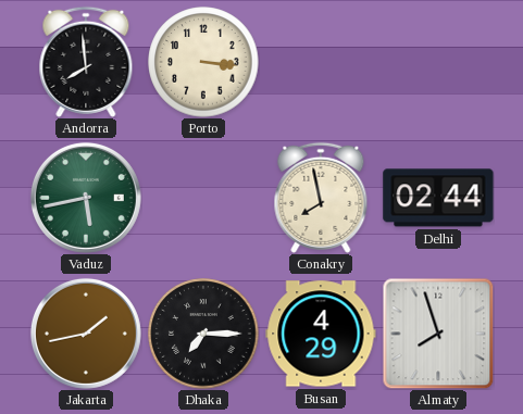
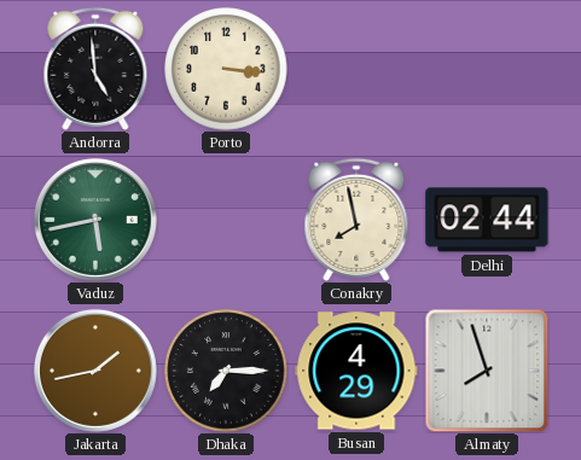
Andorra: 7:59 -> 4:59
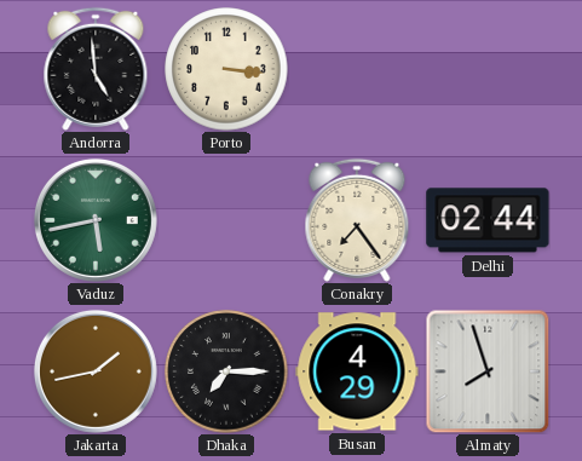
Conakry: 7:58 -> 7:24
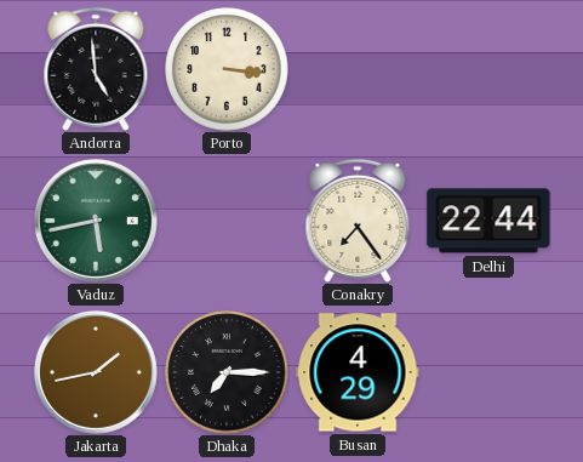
Delhi: 02:44 -> 22:44
Almaty: 7:57 -> none
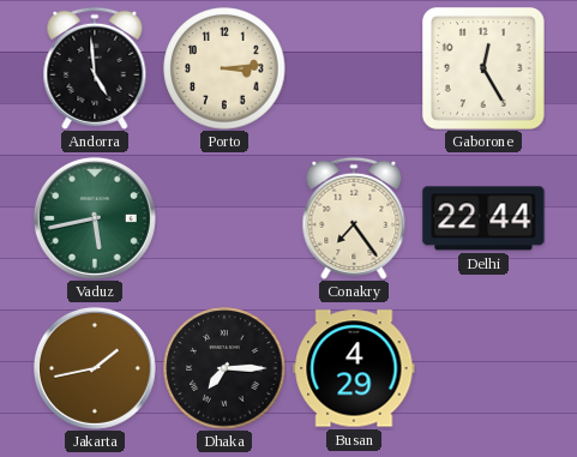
Porto: 3:16 -> 3:14
Gaborone: none -> 12:25
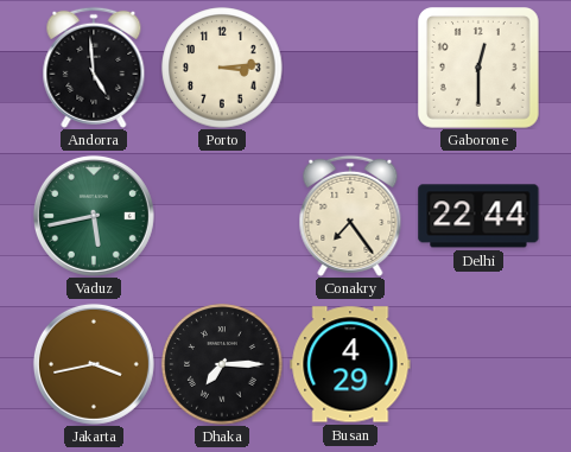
Gaborone: 12:25 -> 12:30
Jakarta: 1:43 -> 3:43
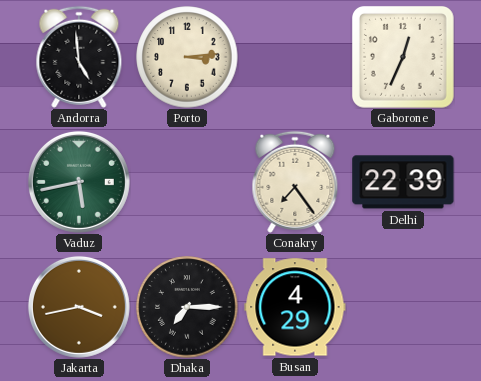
Gaborone: 12:30 -> 12:34
Delhi: 22:44 -> 22:39
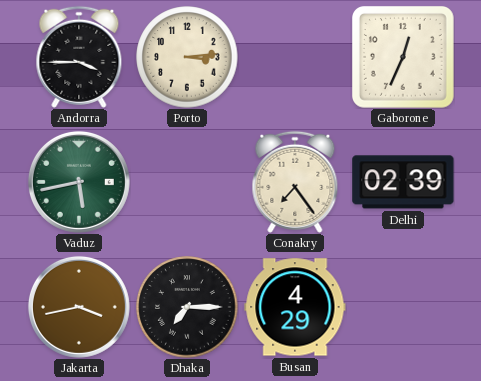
Andorra: 4:59 -> 3:45
Delhi: 22:39 -> 02:39
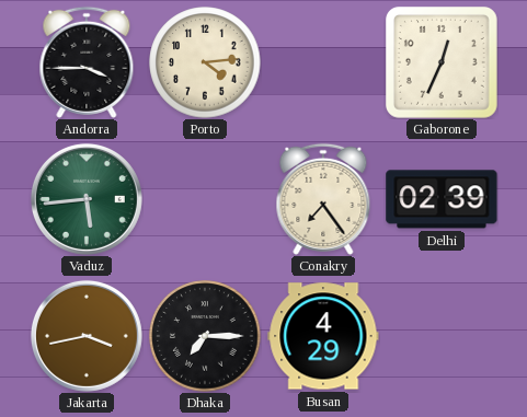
Porto: 3:14 -> 4:14
Vaduz: 5:43 -> 5:44
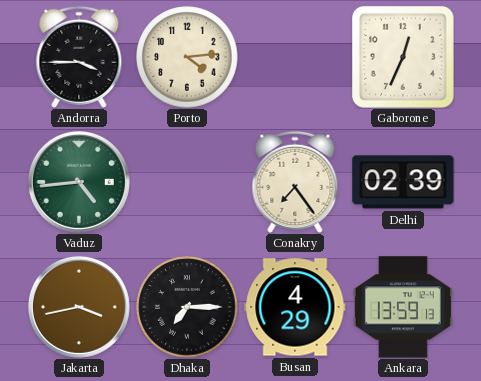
Vaduz: 5:44 -> 4:44
Ankara: none -> 13:59
